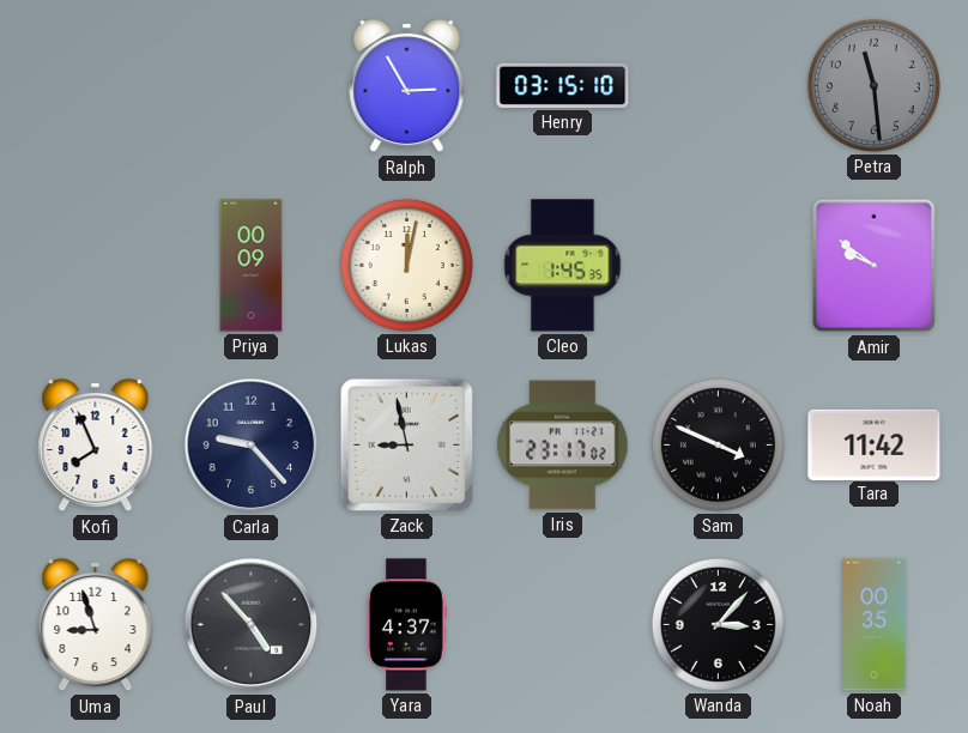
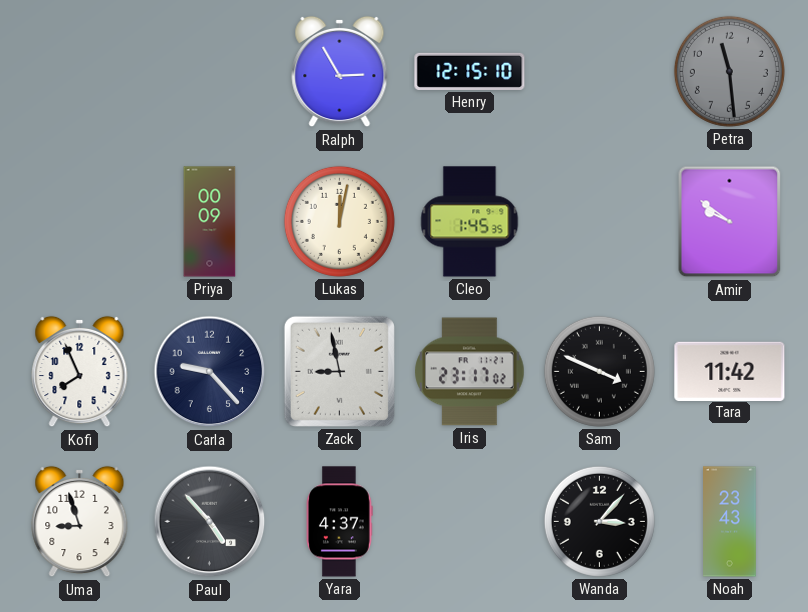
Henry: 03:15 -> 12:15
Noah: 00:35 -> 23:43
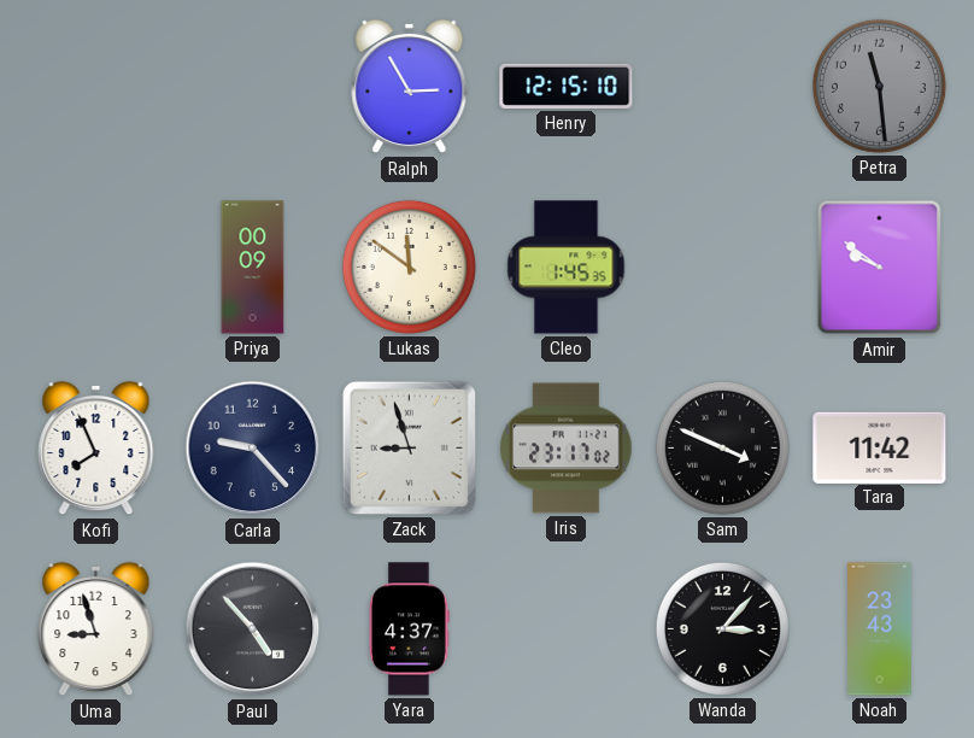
Lukas: 12:02 -> 11:51
Zack: 8:58 -> 8:57
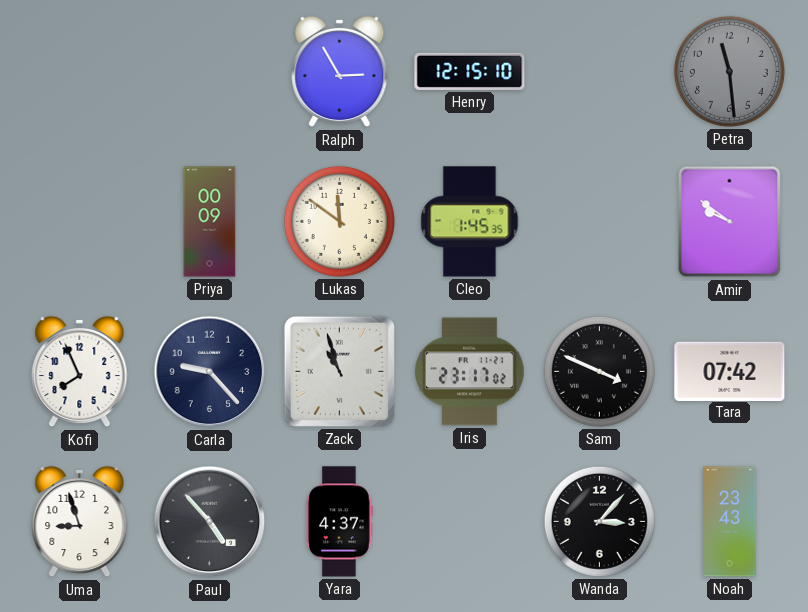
Zack: 8:57 -> 10:57
Tara: 11:42 -> 07:42
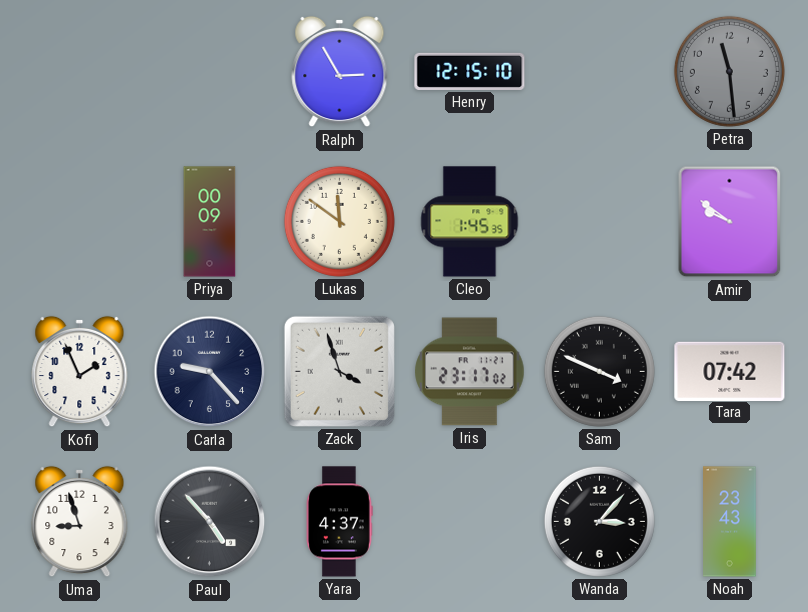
Kofi: 7:56 -> 1:56
Zack: 10:57 -> 3:57
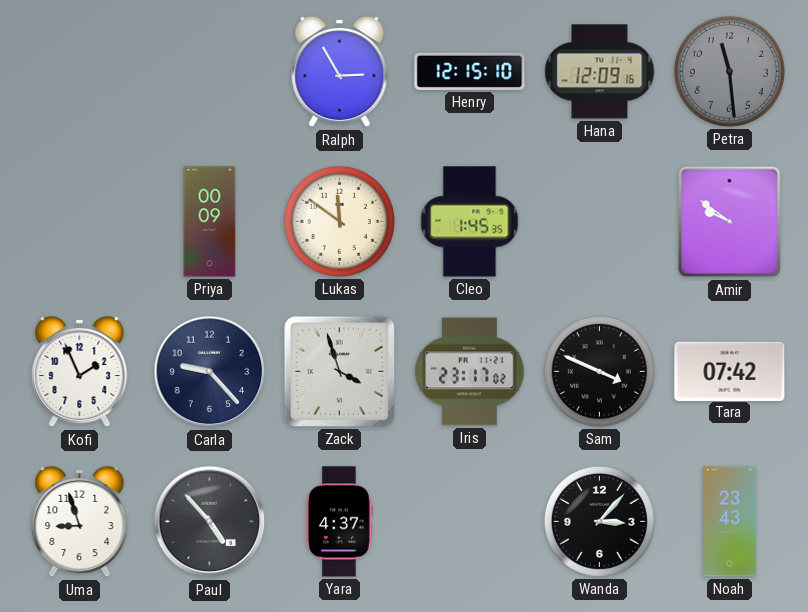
Hana: none -> 12:09
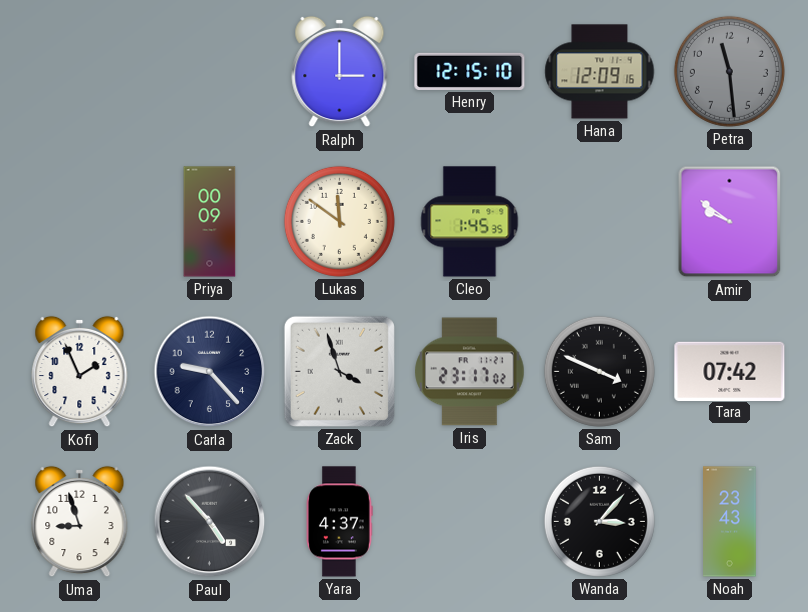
Ralph: 2:55 -> 3:00
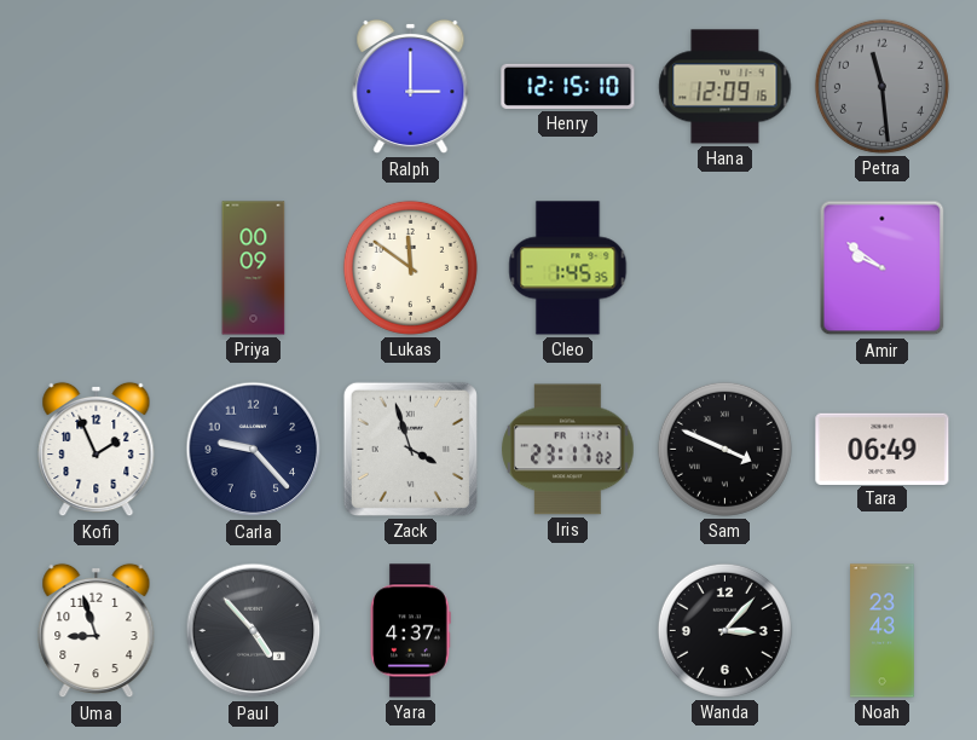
Tara: 07:42 -> 06:49
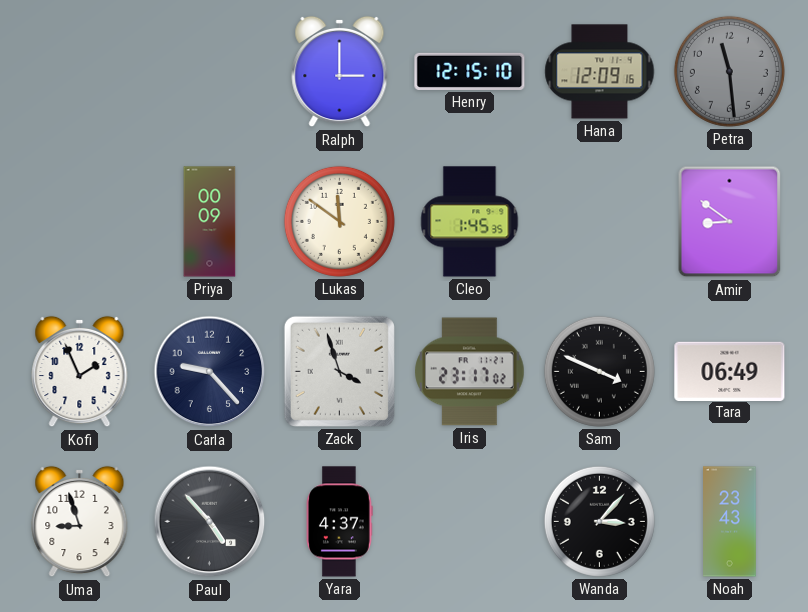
Amir: 9:51 -> 8:51
